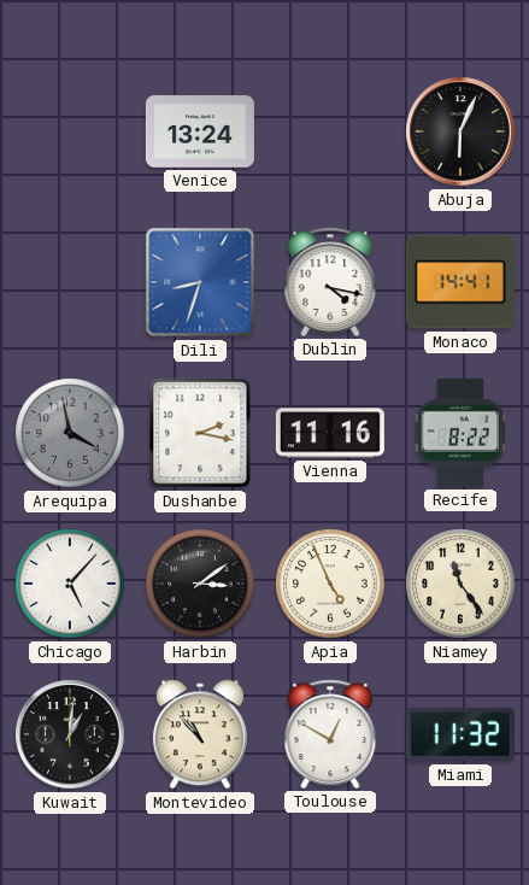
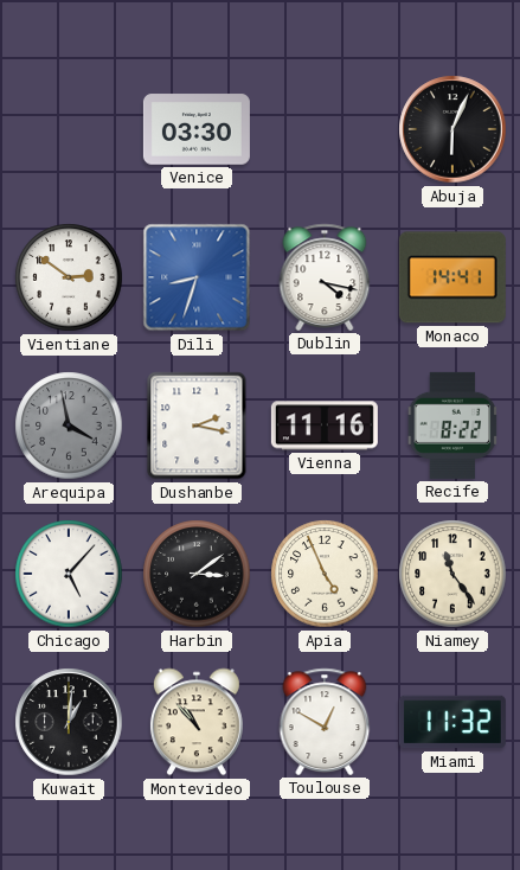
Venice: 13:24 -> 03:30
Vientiane: none -> 2:51
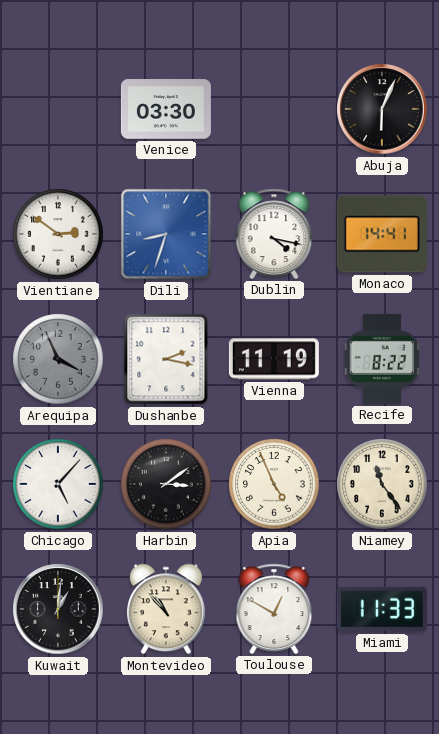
Arequipa: 3:58 -> 3:56
Vienna: 11:16 -> 11:19
Miami: 11:32 -> 11:33
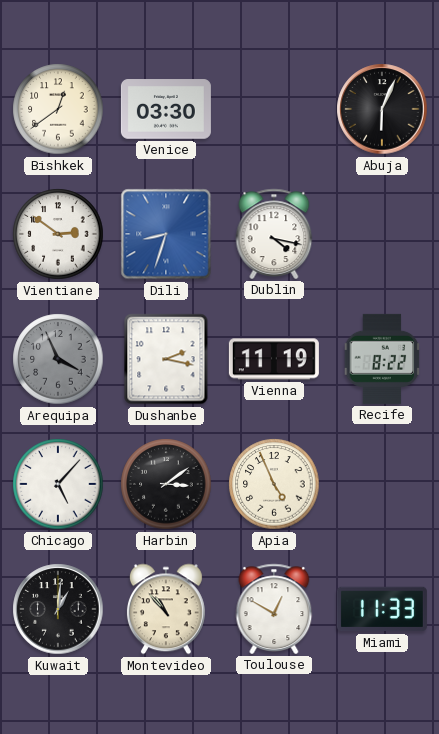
Bishkek: none -> 12:39
Monaco: 14:41 -> none
Niamey: 11:24 -> none
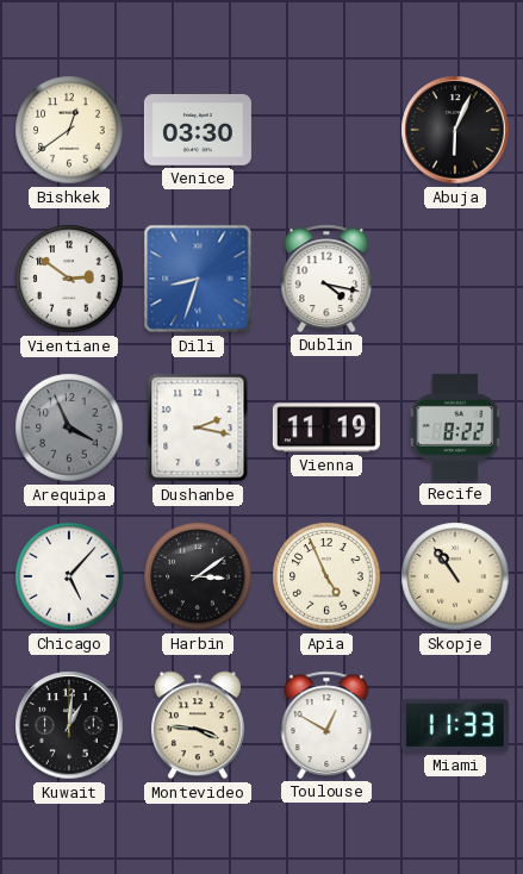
Skopje: none -> 10:54
Montevideo: 10:53 -> 3:46
